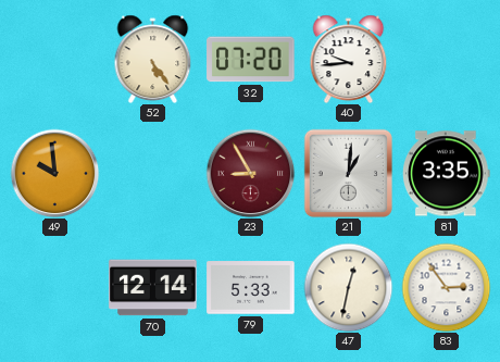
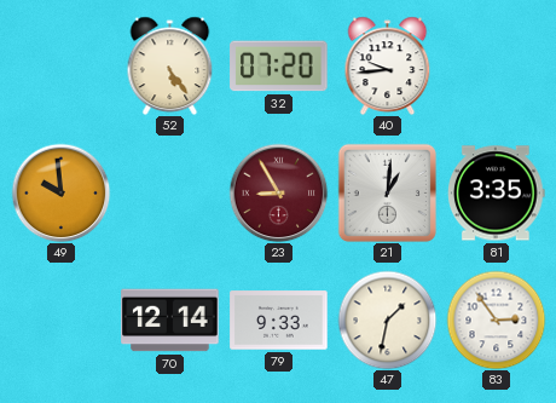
79: 5:33 -> 9:33
47: 12:32 -> 1:32
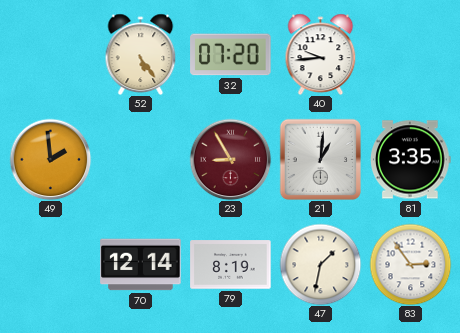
49: 9:59 -> 1:59
79: 9:33 -> 8:19
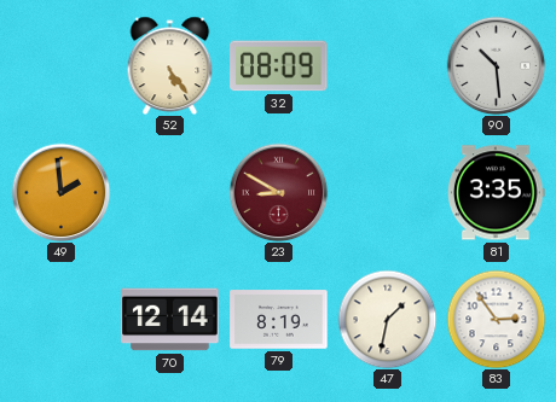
32: 07:20 -> 08:09
40: 9:44 -> none
90: none -> 10:29
23: 8:55 -> 8:50
21: 1:01 -> none
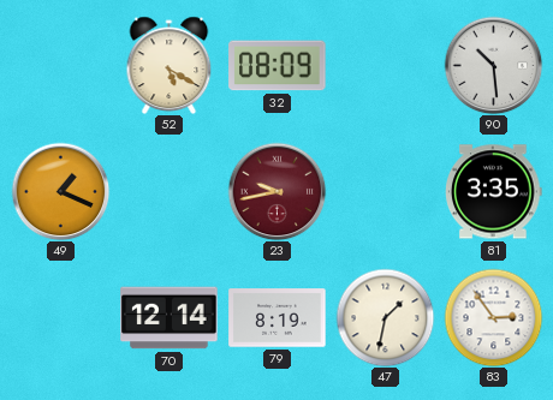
52: 5:24 -> 5:20
49: 1:59 -> 1:19
23: 8:50 -> 9:43
